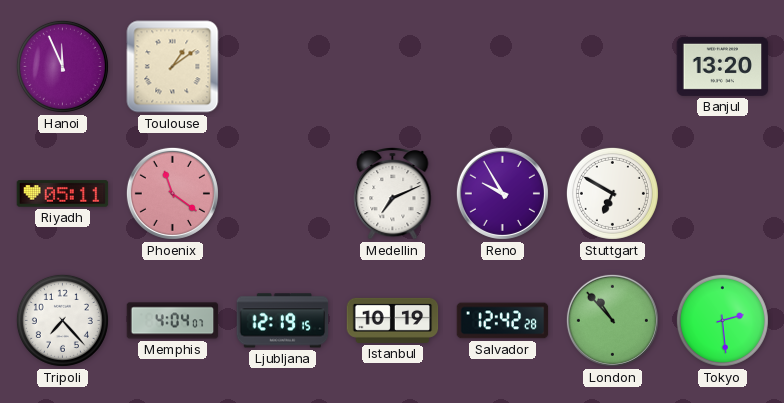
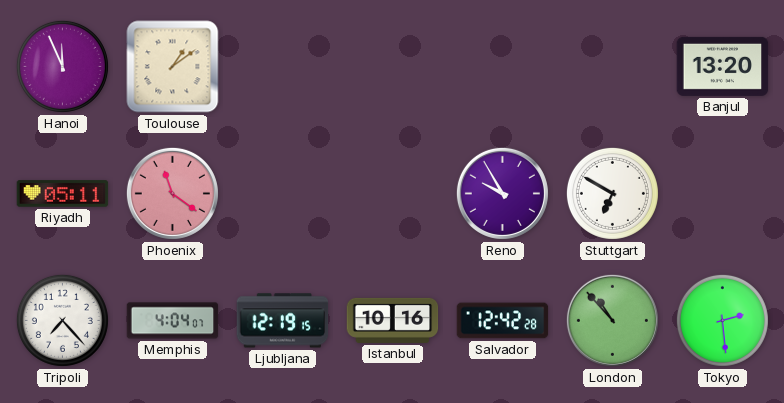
Medellin: 7:11 -> none
Istanbul: 10:19 -> 10:16
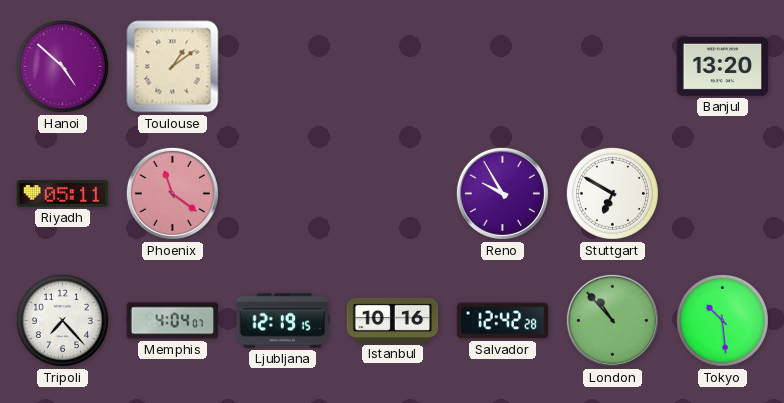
Hanoi: 11:56 -> 4:52
Tokyo: 2:29 -> 10:29
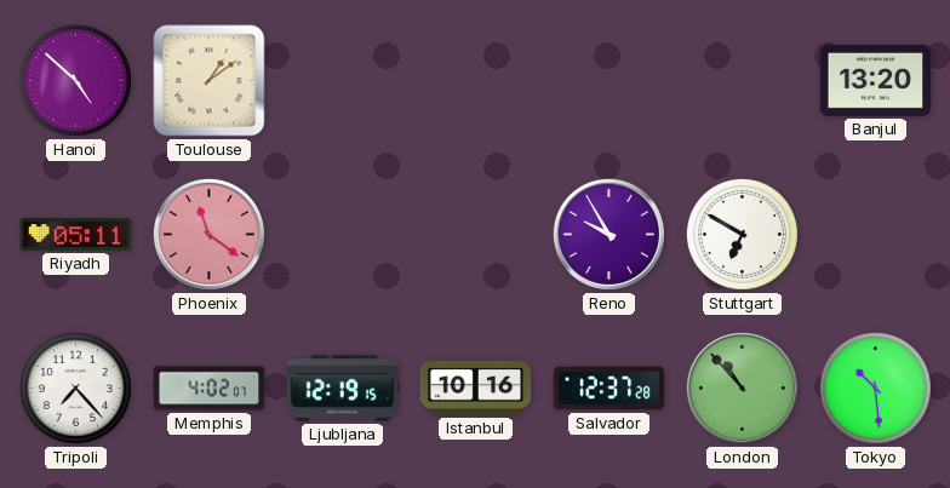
Memphis: 4:04 -> 4:02
Salvador: 12:42 -> 12:37
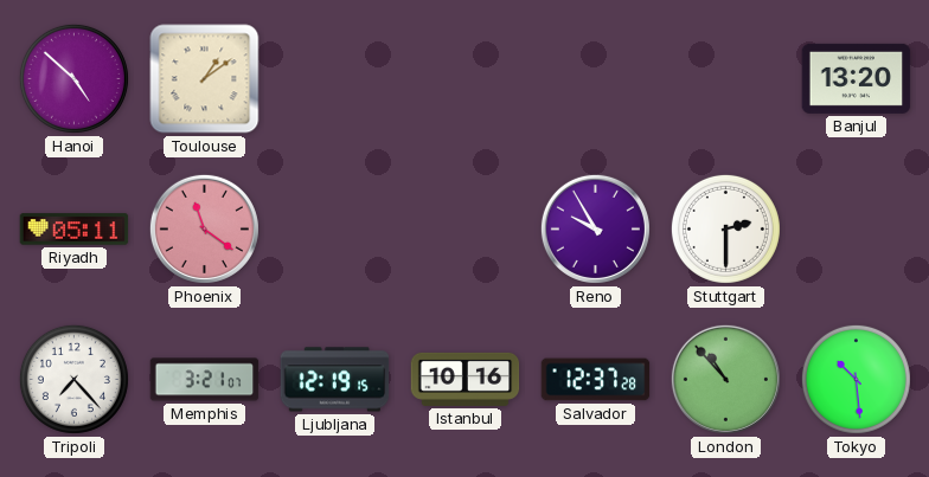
Stuttgart: 6:50 -> 2:30
Memphis: 4:02 -> 3:21
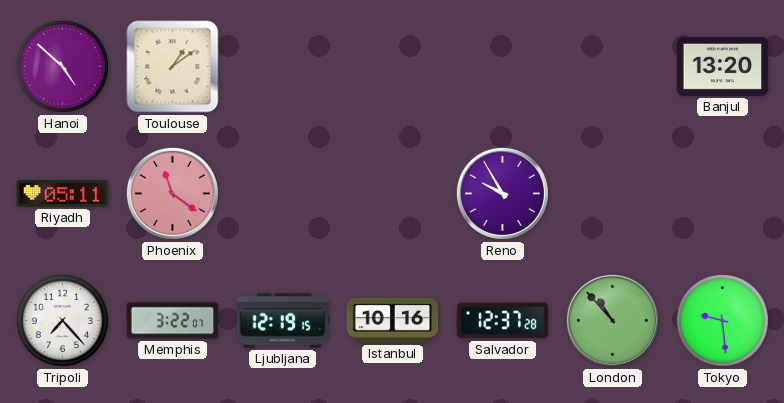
Stuttgart: 2:30 -> none
Memphis: 3:21 -> 3:22
Tokyo: 10:29 -> 9:29
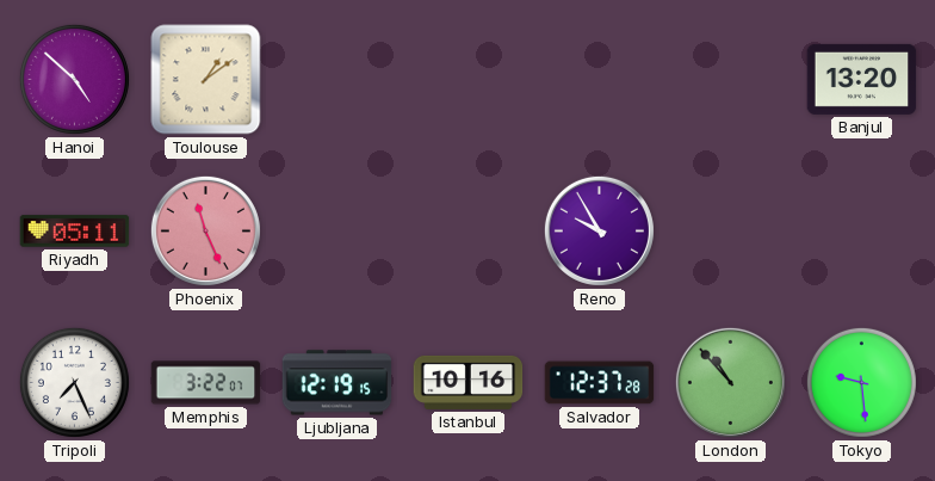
Phoenix: 11:21 -> 11:26
Tripoli: 7:23 -> 7:26
